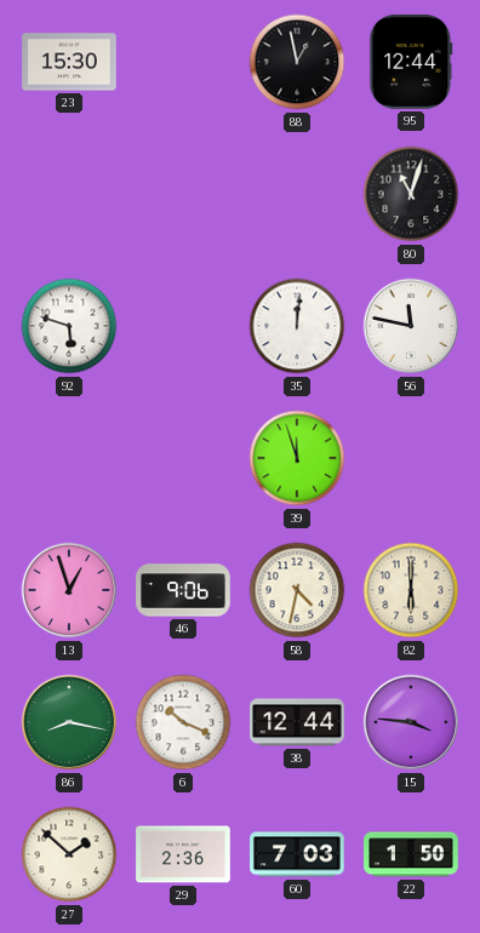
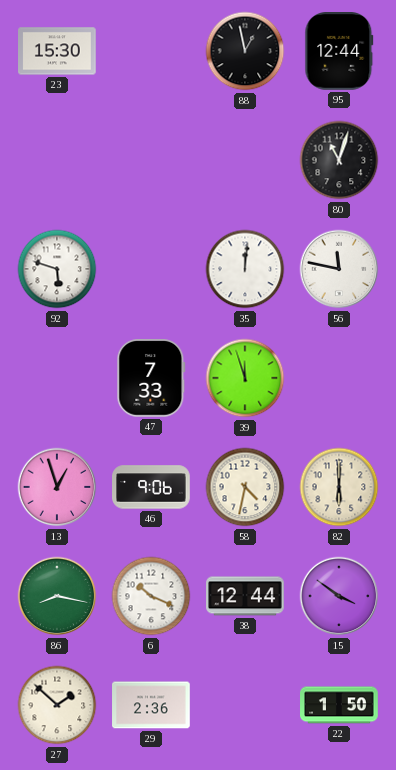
47: none -> 7:33
15: 3:46 -> 3:51
60: 7:03 -> none
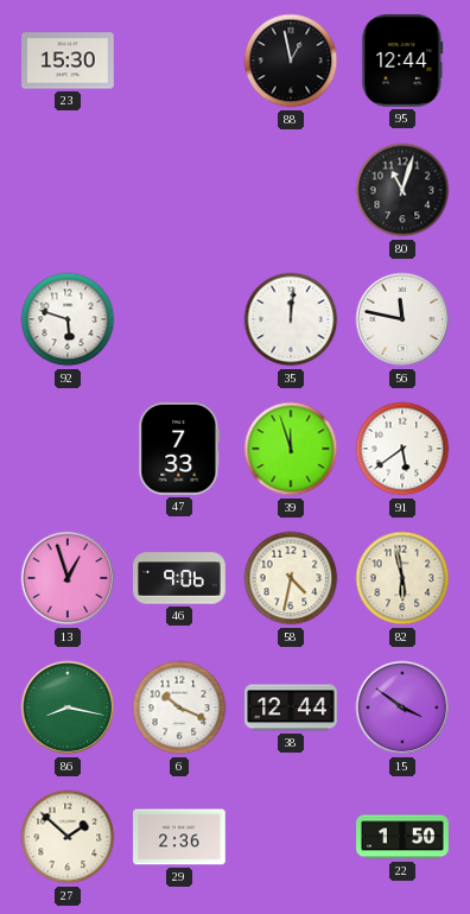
91: none -> 5:39
82: 6:00 -> 5:58
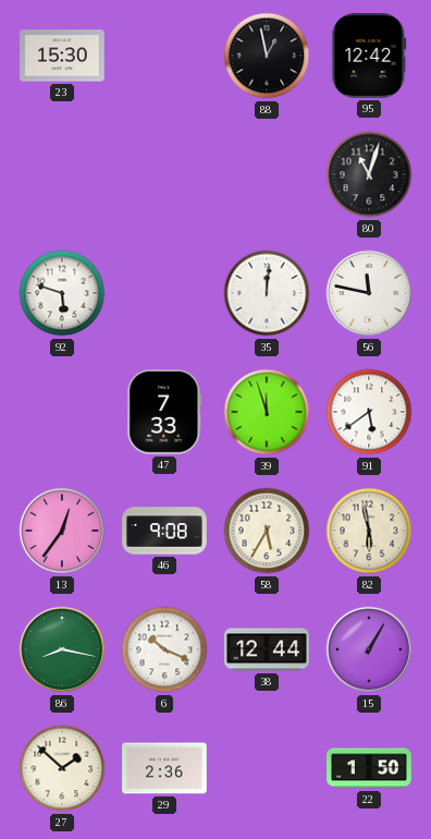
95: 12:44 -> 12:42
13: 12:57 -> 12:36
46: 9:06 -> 9:08
58: 4:32 -> 5:35
15: 3:51 -> 1:05
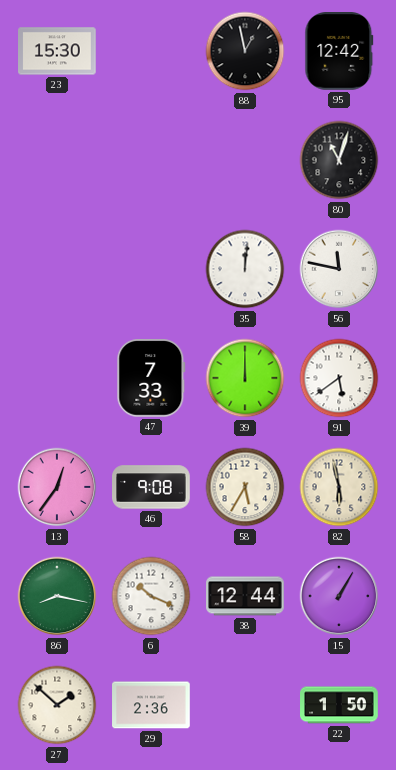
92: 5:48 -> none
39: 11:57 -> 12:00
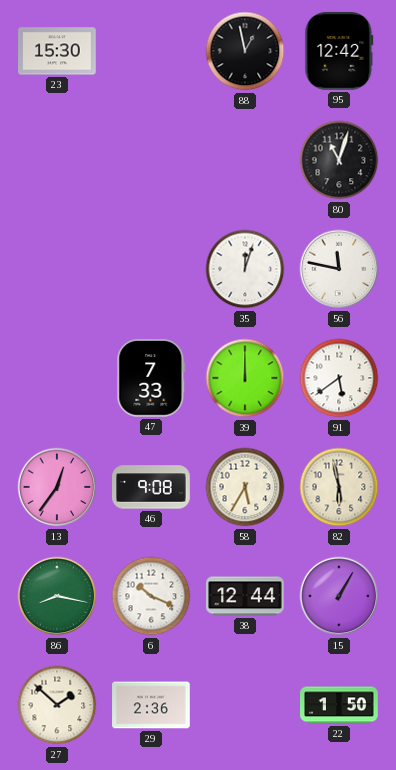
35: 12:01 -> 12:03
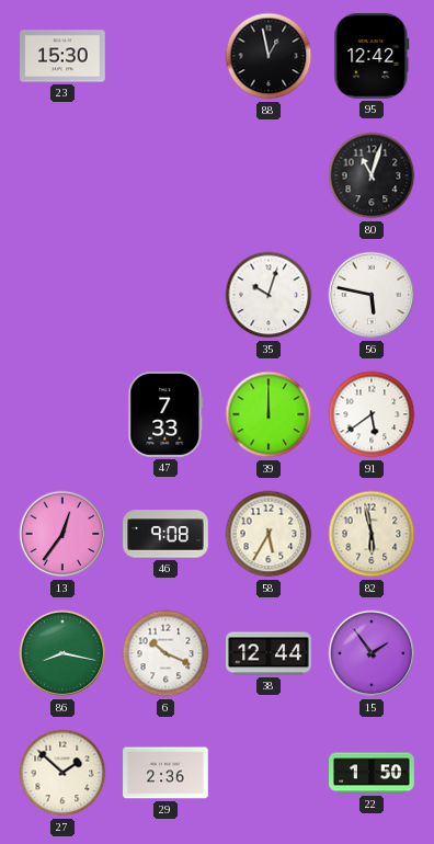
35: 12:03 -> 10:03
56: 11:47 -> 5:47
15: 1:05 -> 1:54
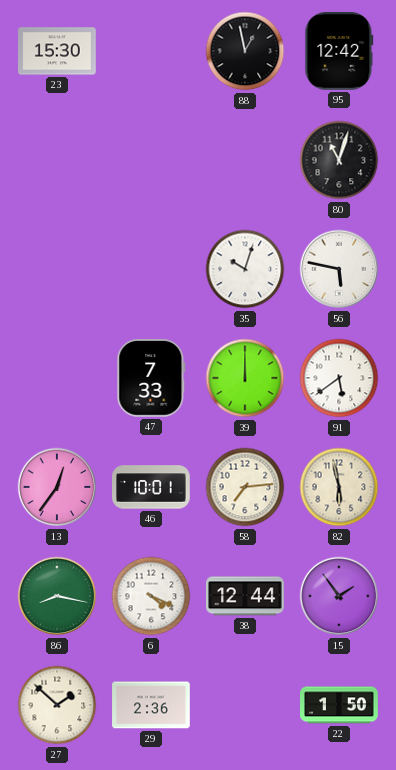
46: 9:08 -> 10:01
58: 5:35 -> 7:14
6: 10:19 -> 4:19
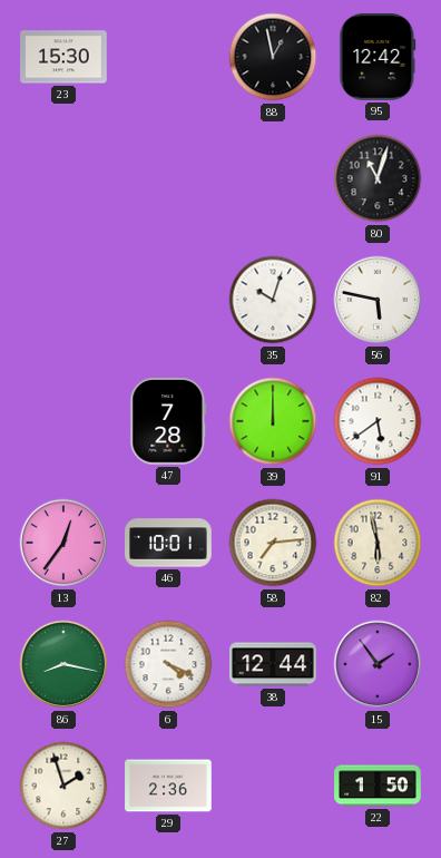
47: 7:33 -> 7:28
27: 1:52 -> 1:57
